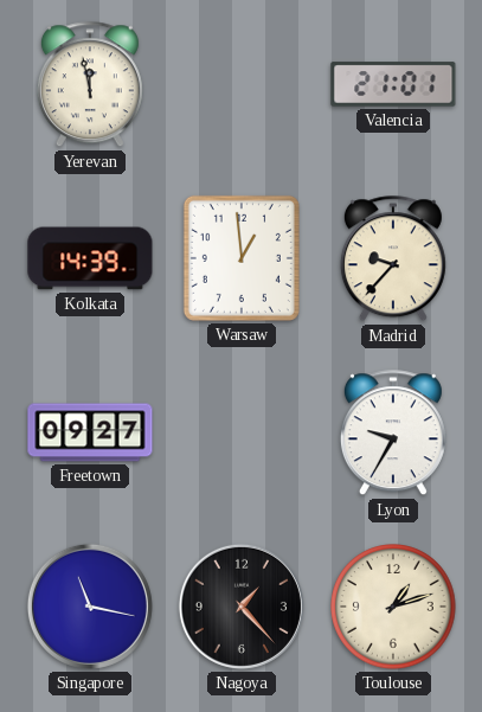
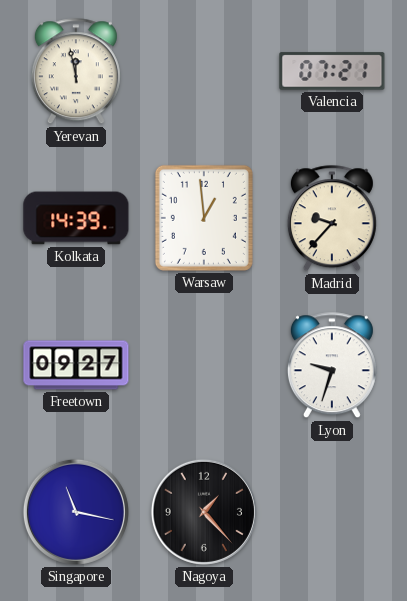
Valencia: 21:01 -> 07:21
Lyon: 9:35 -> 9:33
Toulouse: 1:12 -> none
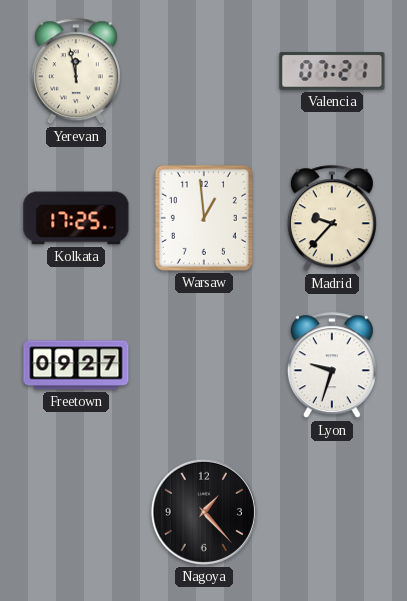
Kolkata: 14:39 -> 17:25
Singapore: 11:17 -> none
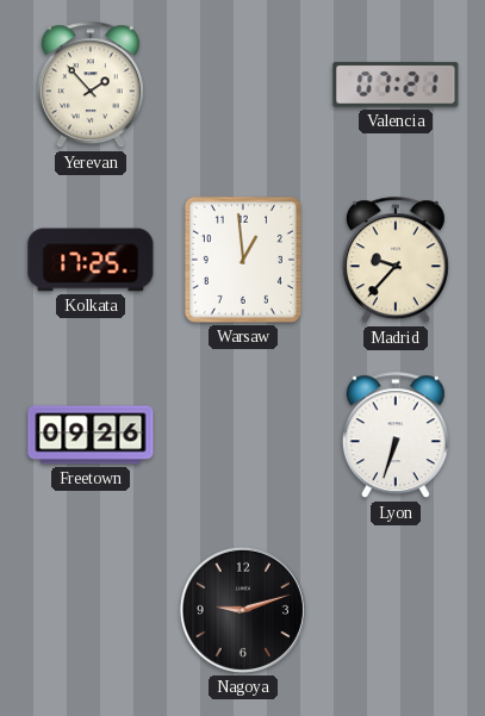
Yerevan: 11:58 -> 1:53
Freetown: 09:27 -> 09:26
Lyon: 9:33 -> 6:33
Nagoya: 1:23 -> 9:12
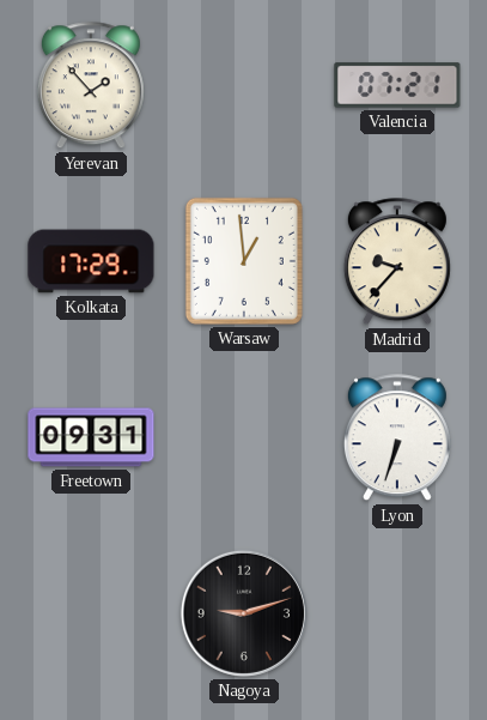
Kolkata: 17:25 -> 17:29
Freetown: 09:26 -> 09:31
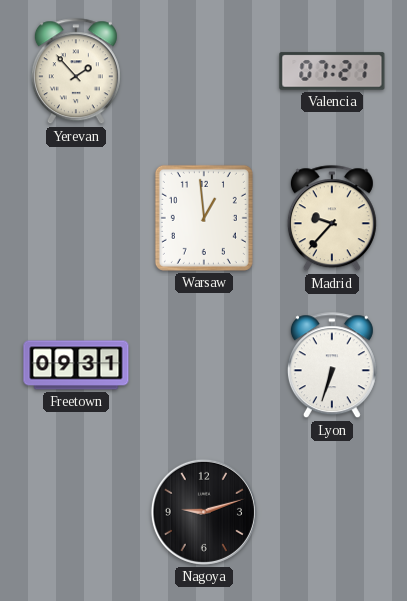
Kolkata: 17:29 -> none
